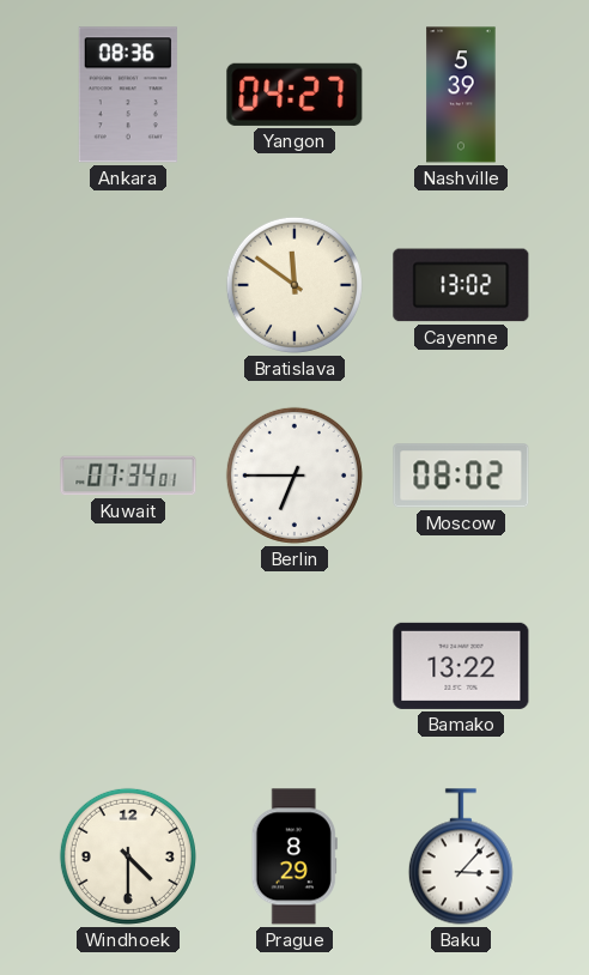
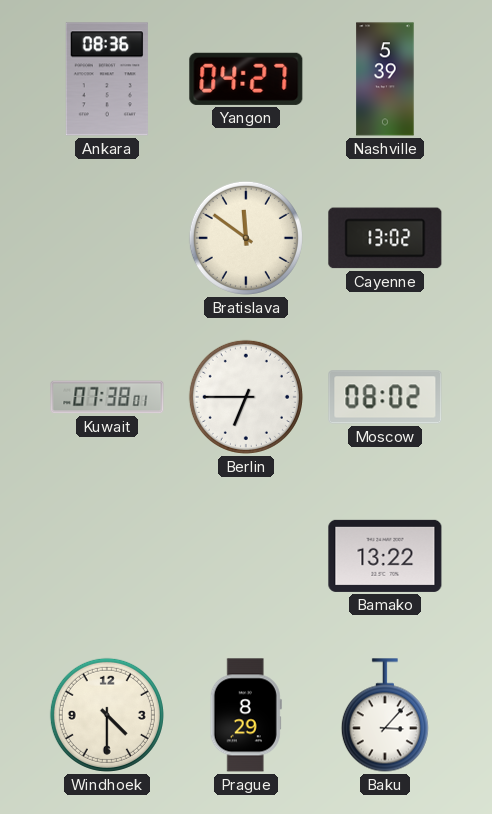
Kuwait: 07:34 -> 07:38
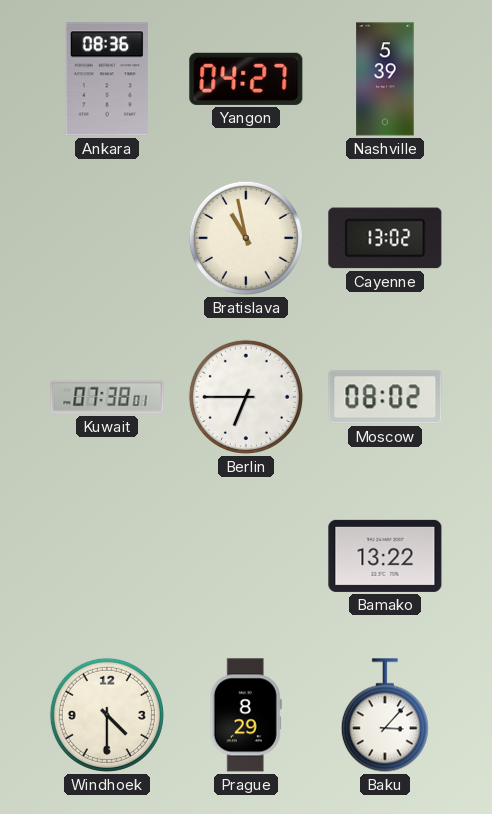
Bratislava: 11:51 -> 10:58
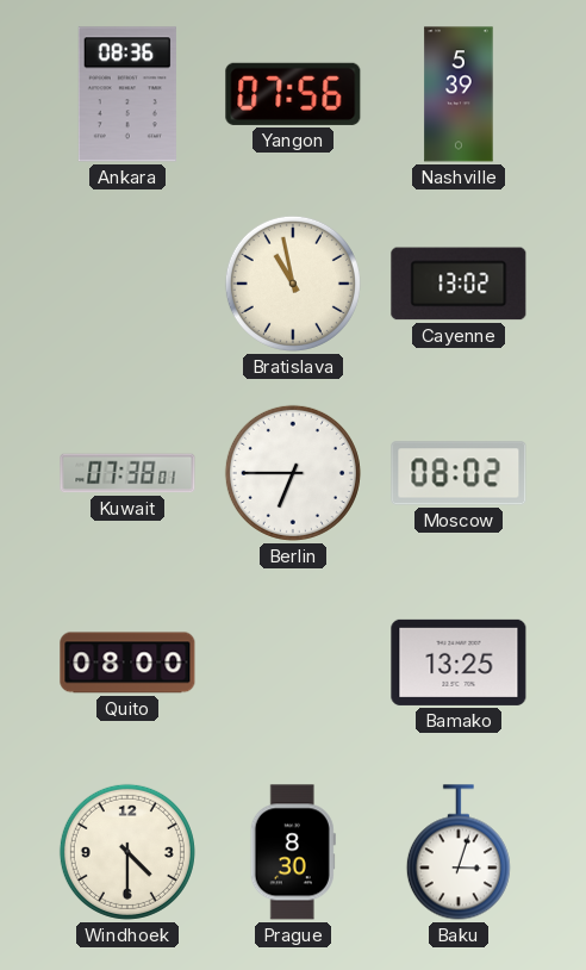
Yangon: 04:27 -> 07:56
Quito: none -> 08:00
Bamako: 13:22 -> 13:25
Prague: 8:29 -> 8:30
Baku: 3:07 -> 3:03
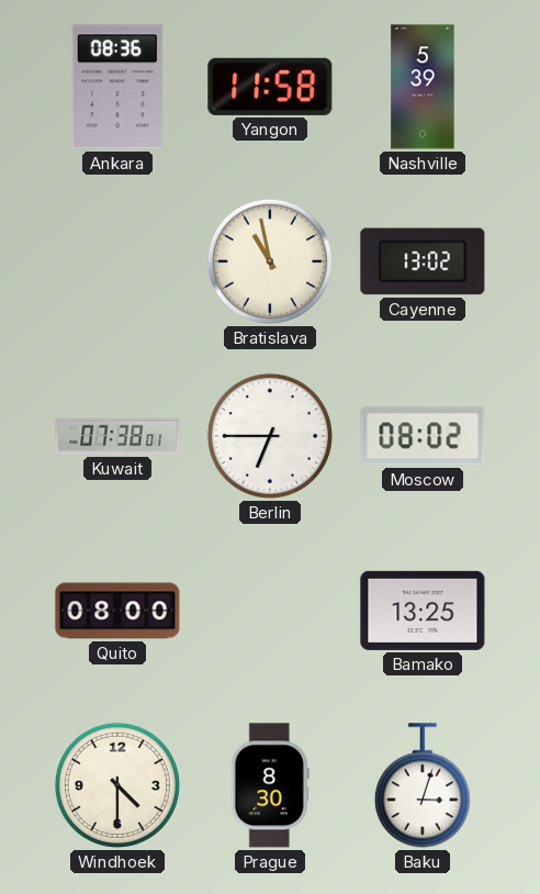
Yangon: 07:56 -> 11:58
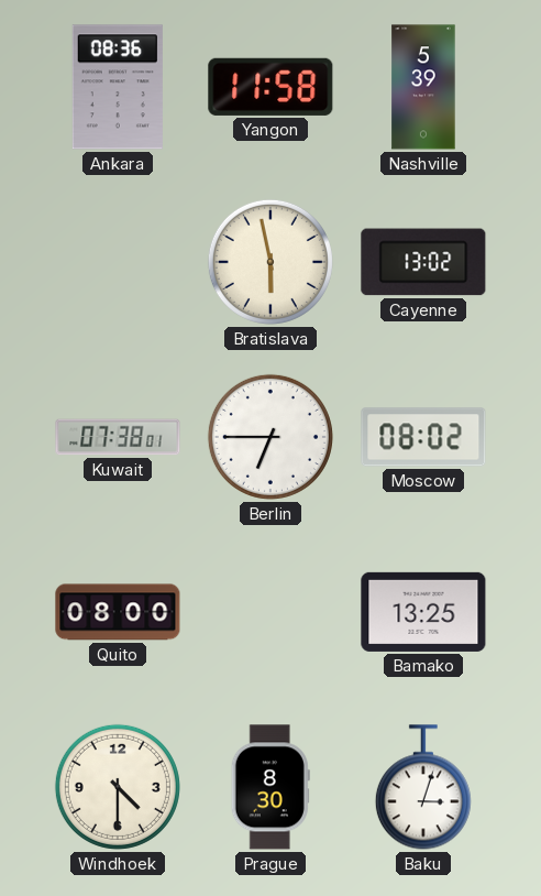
Bratislava: 10:58 -> 5:58
